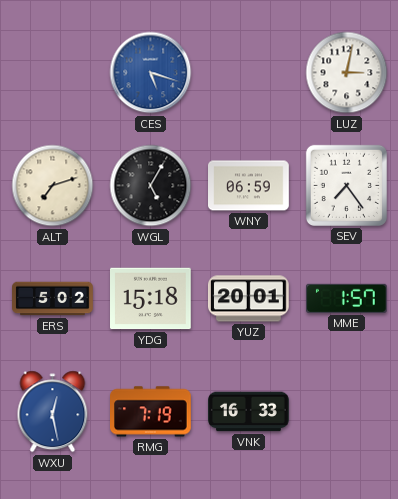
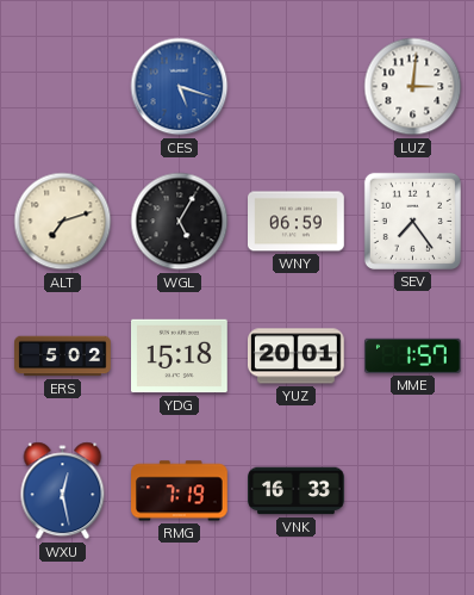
LUZ: 3:02 -> 3:01
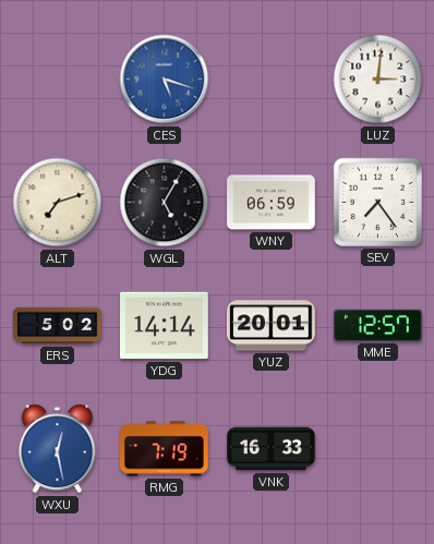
YDG: 15:18 -> 14:14
MME: 1:57 -> 12:57
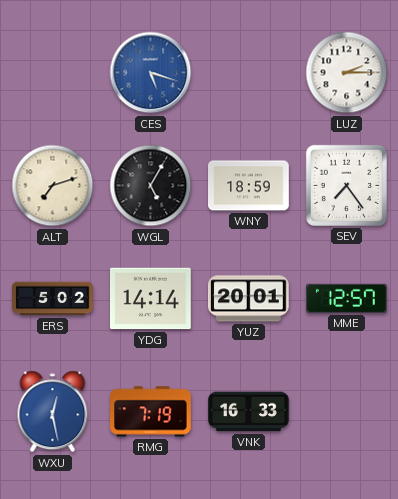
LUZ: 3:01 -> 2:15
WNY: 06:59 -> 18:59
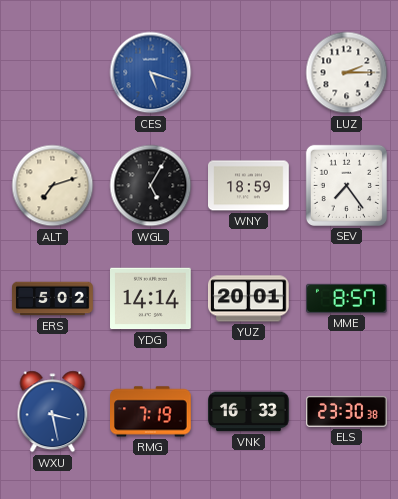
MME: 12:57 -> 8:57
WXU: 12:28 -> 3:28
ELS: none -> 23:30
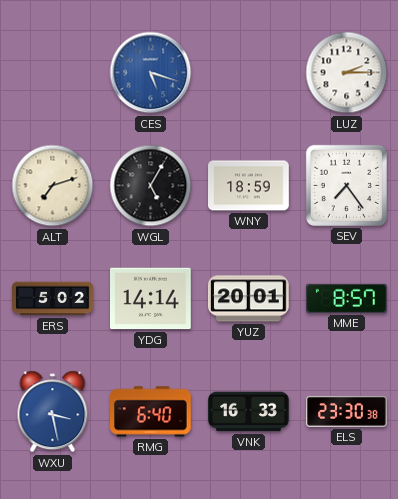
RMG: 7:19 -> 6:40
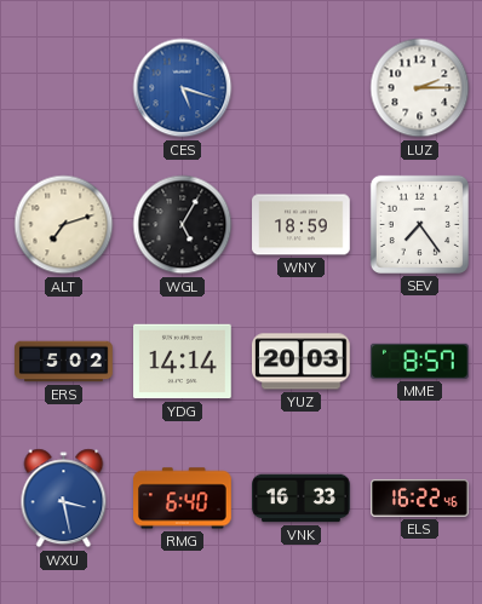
YUZ: 20:01 -> 20:03
ELS: 23:30 -> 16:22
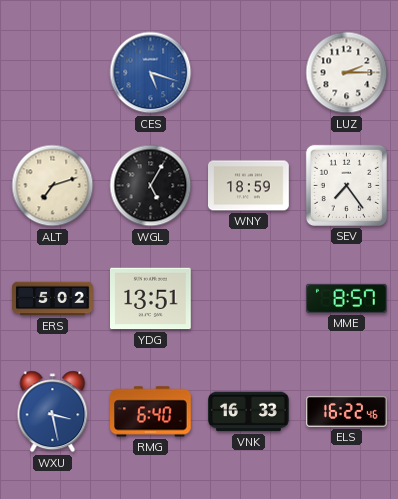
YDG: 14:14 -> 13:51
YUZ: 20:03 -> none
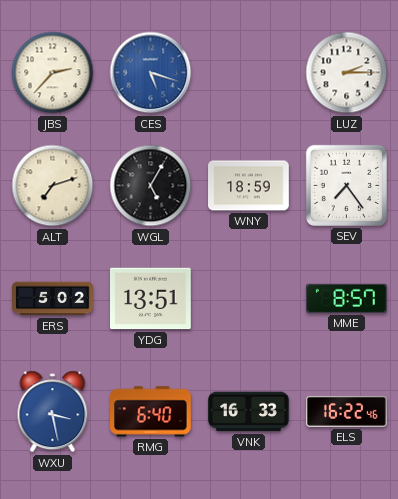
JBS: none -> 2:37
